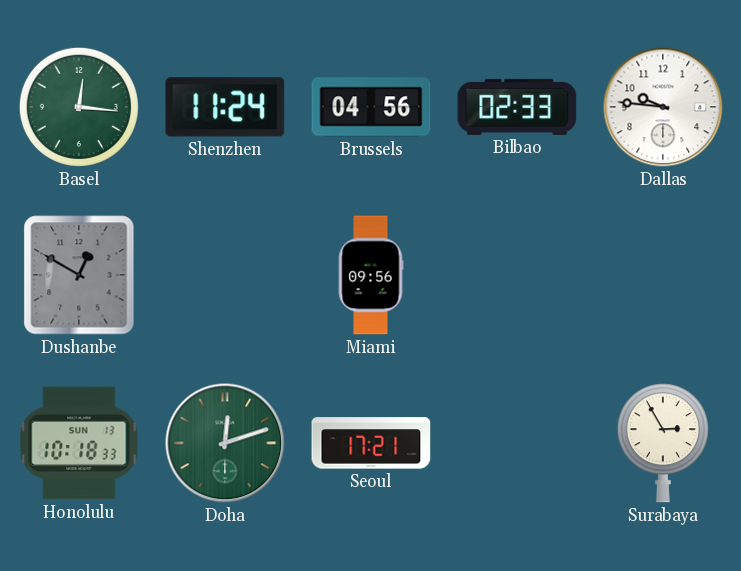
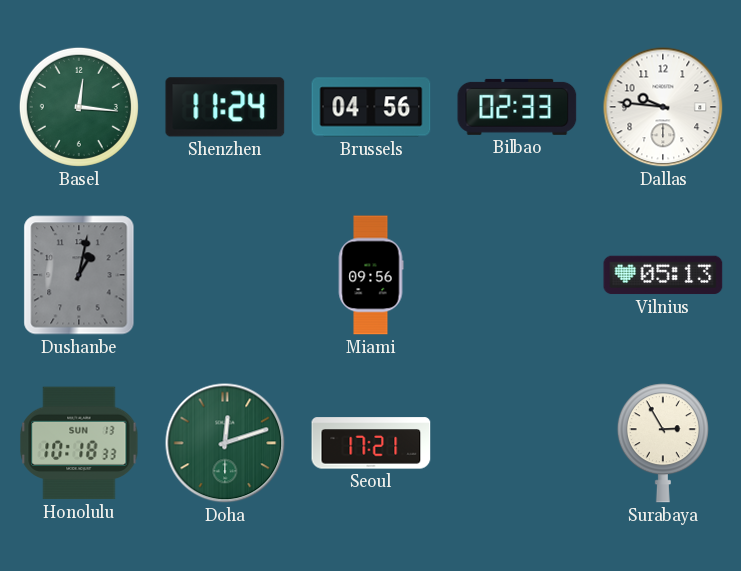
Dushanbe: 12:50 -> 1:02
Vilnius: none -> 05:13
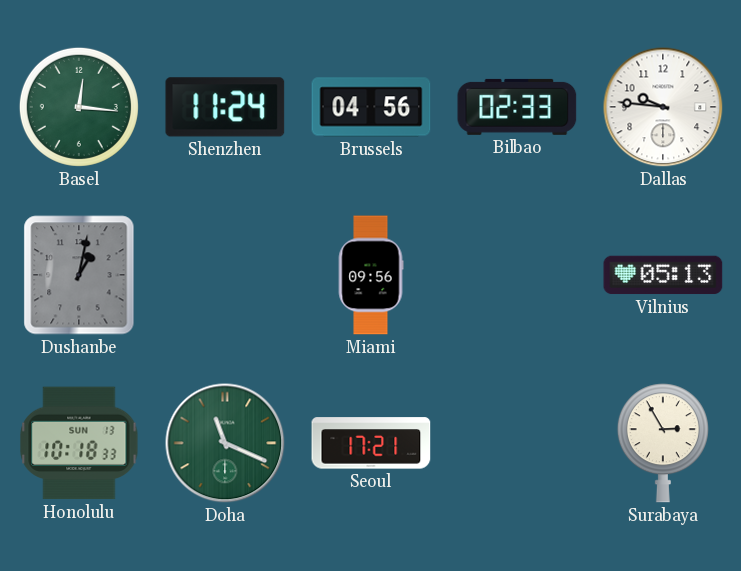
Doha: 12:12 -> 11:19
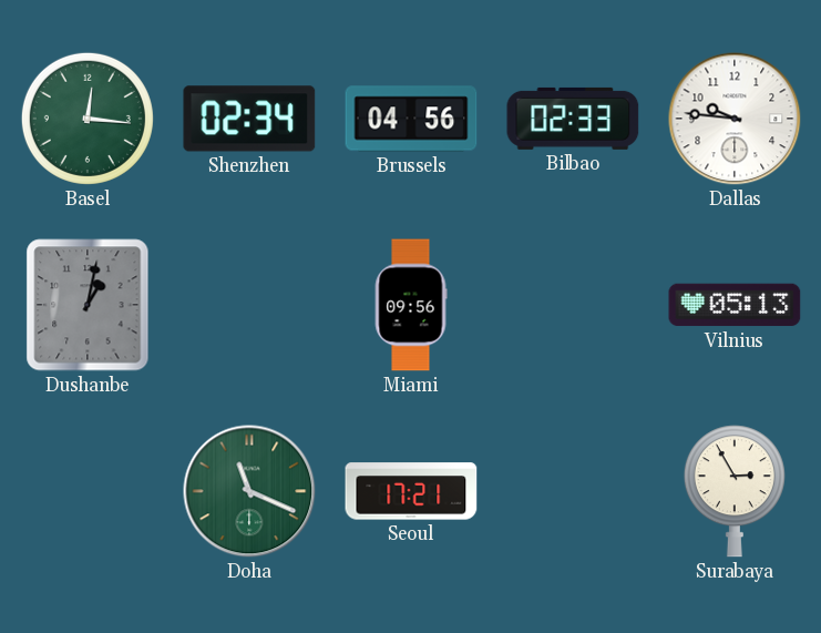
Shenzhen: 11:24 -> 02:34
Honolulu: 10:18 -> none
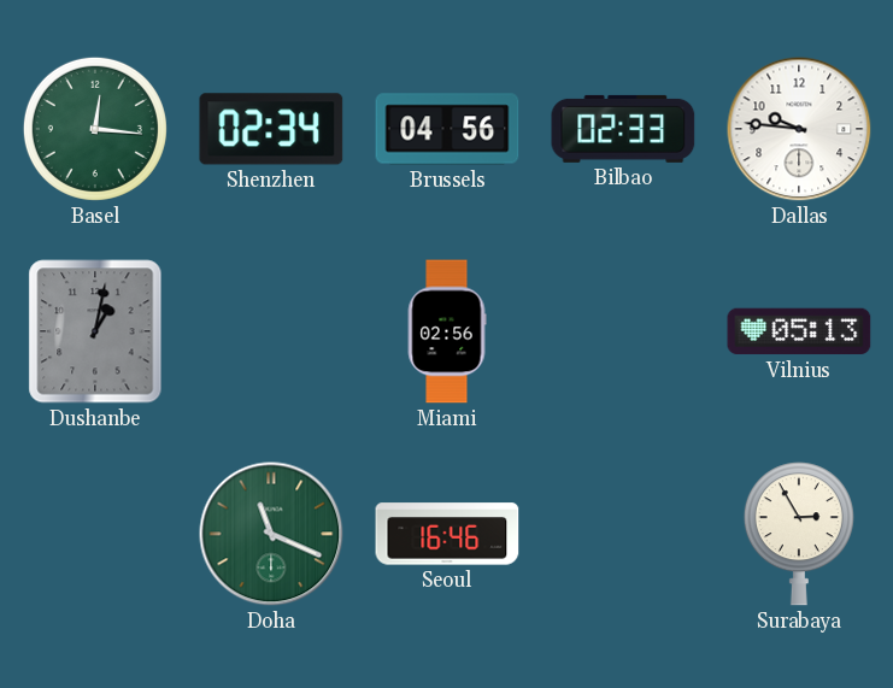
Miami: 09:56 -> 02:56
Seoul: 17:21 -> 16:46
